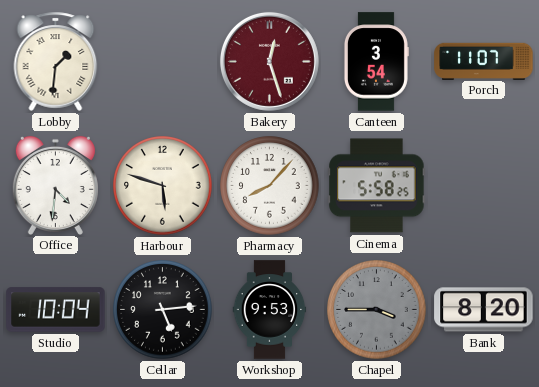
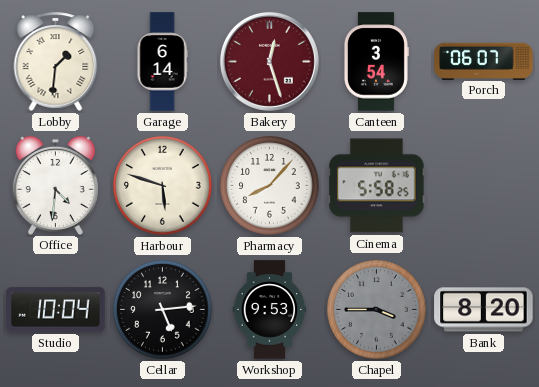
Garage: none -> 6:14
Porch: 11:07 -> 06:07
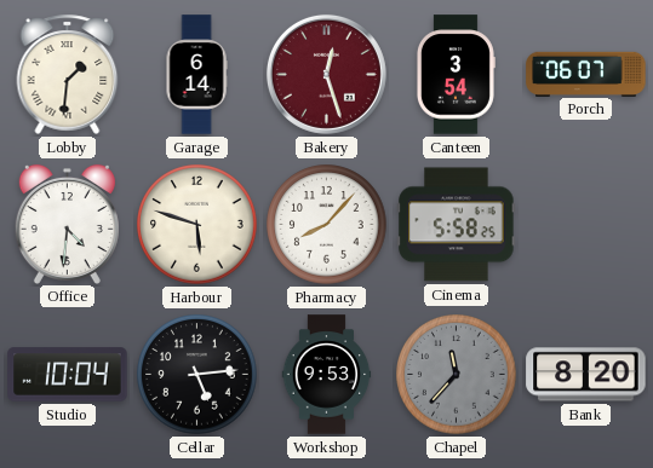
Chapel: 3:45 -> 11:37
